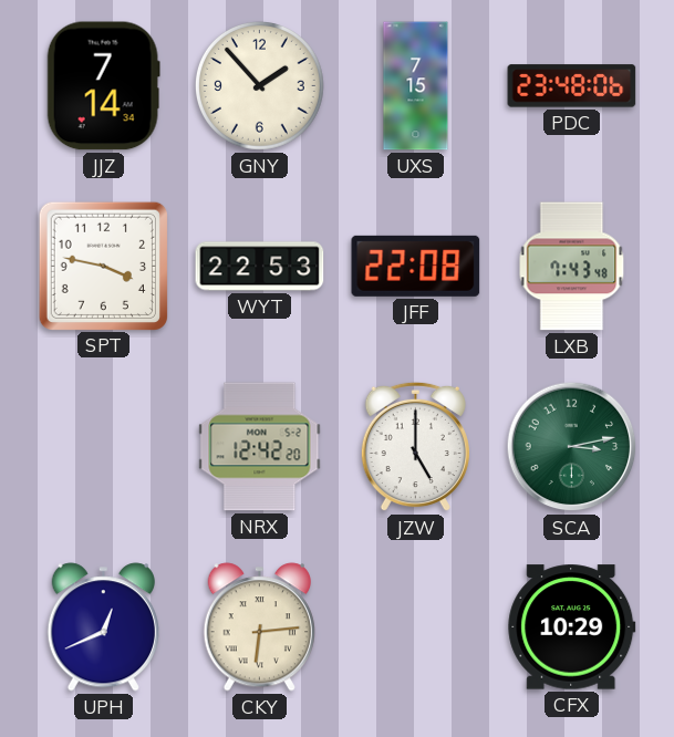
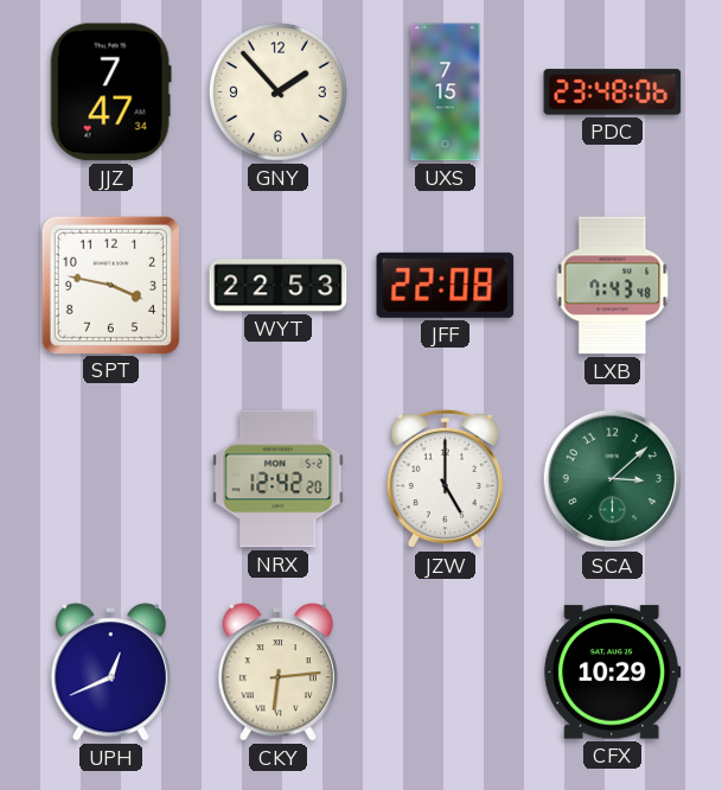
JJZ: 7:14 -> 7:47
SCA: 3:13 -> 3:08
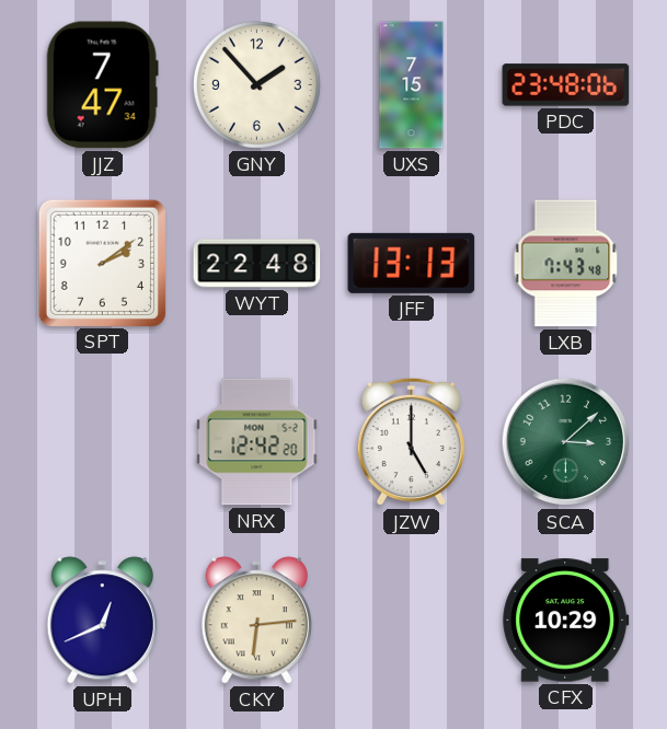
SPT: 3:47 -> 2:09
WYT: 22:53 -> 22:48
JFF: 22:08 -> 13:13
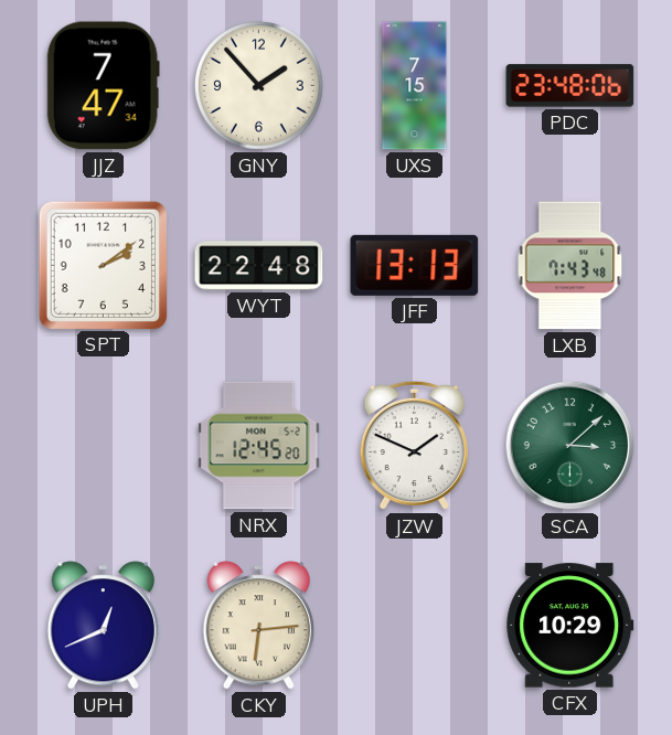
NRX: 12:42 -> 12:45
JZW: 5:00 -> 1:49
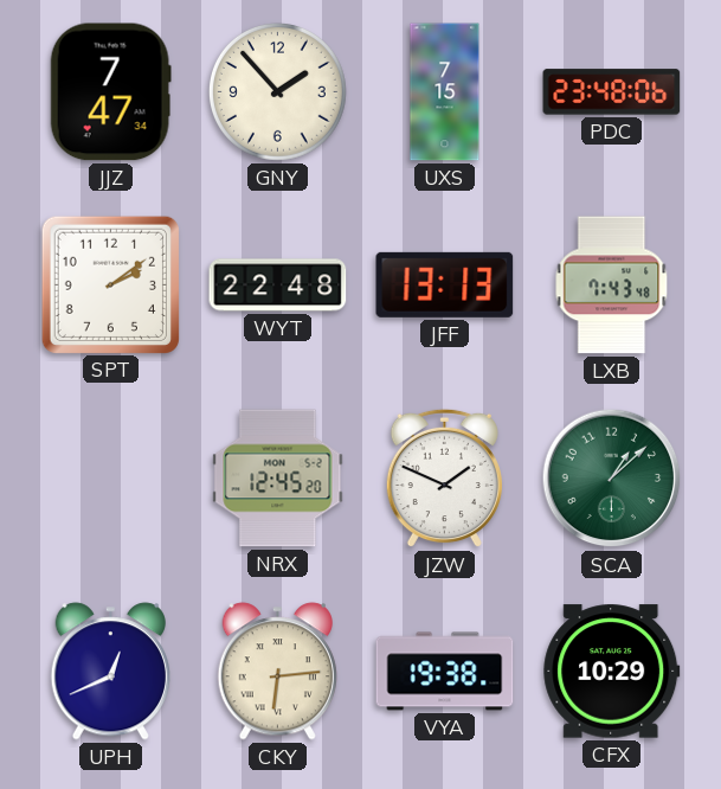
SCA: 3:08 -> 1:08
VYA: none -> 19:38
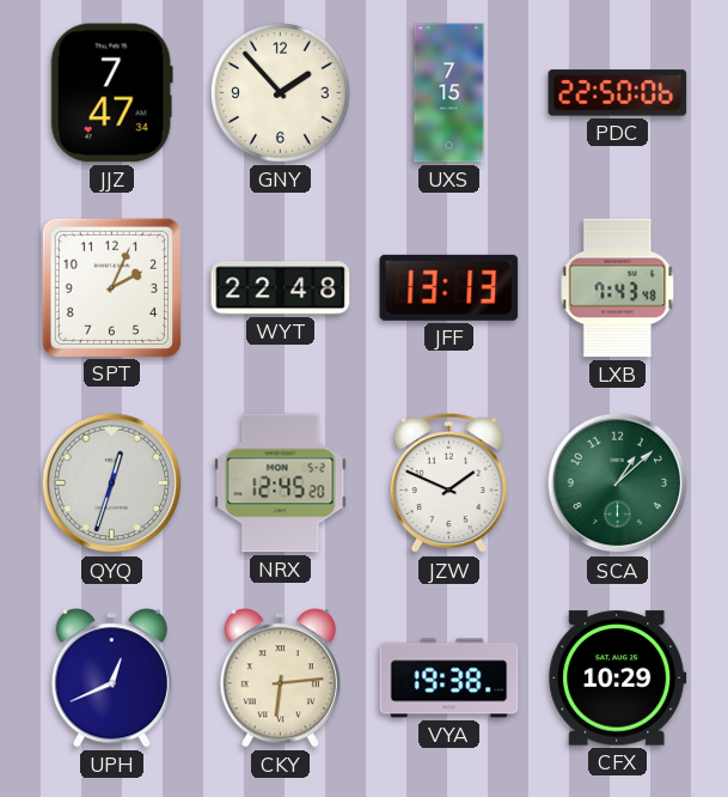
PDC: 23:48 -> 22:50
SPT: 2:09 -> 2:04
QYQ: none -> 12:33
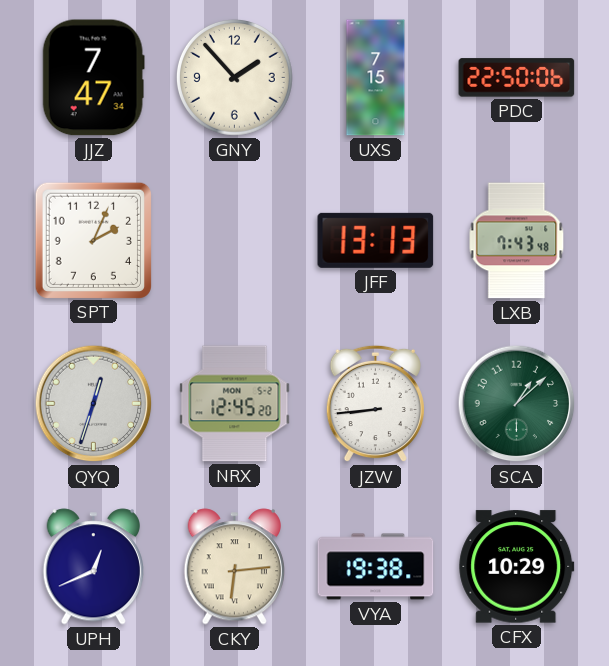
WYT: 22:48 -> none
JZW: 1:49 -> 8:44
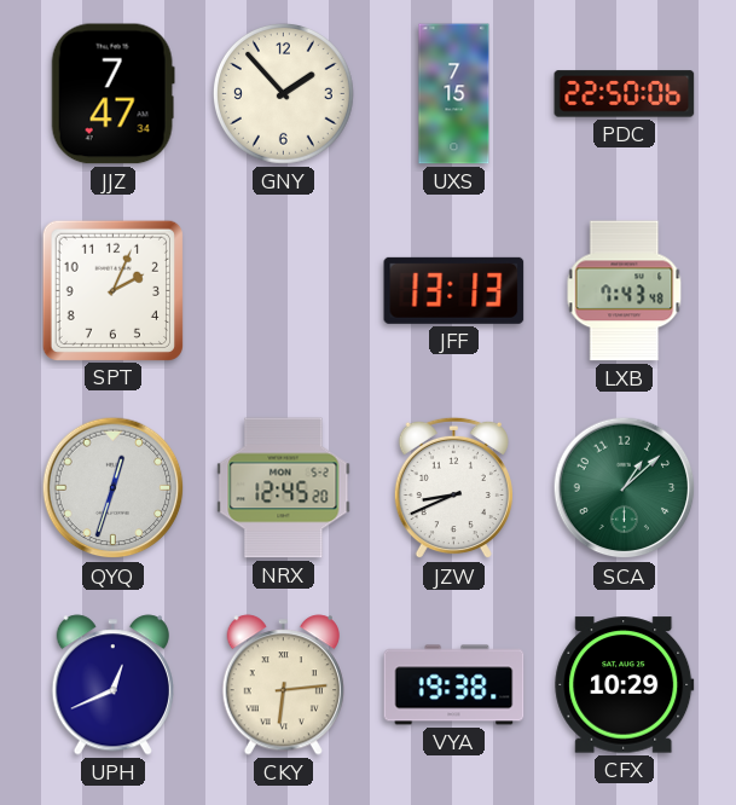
JZW: 8:44 -> 8:41
